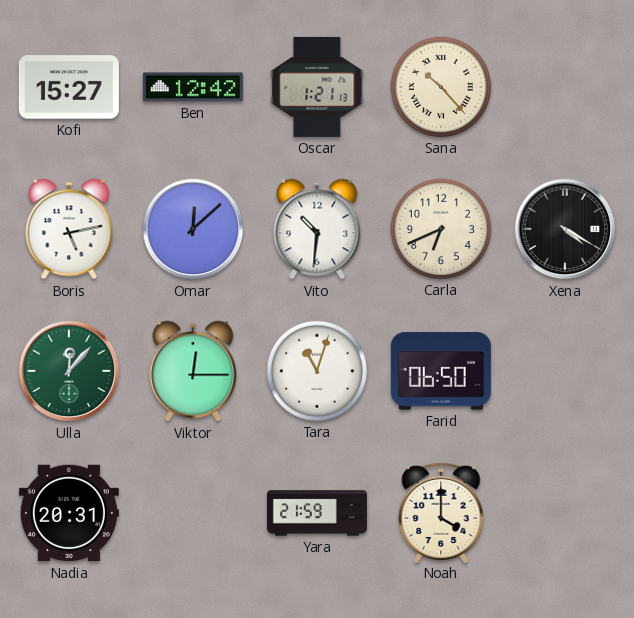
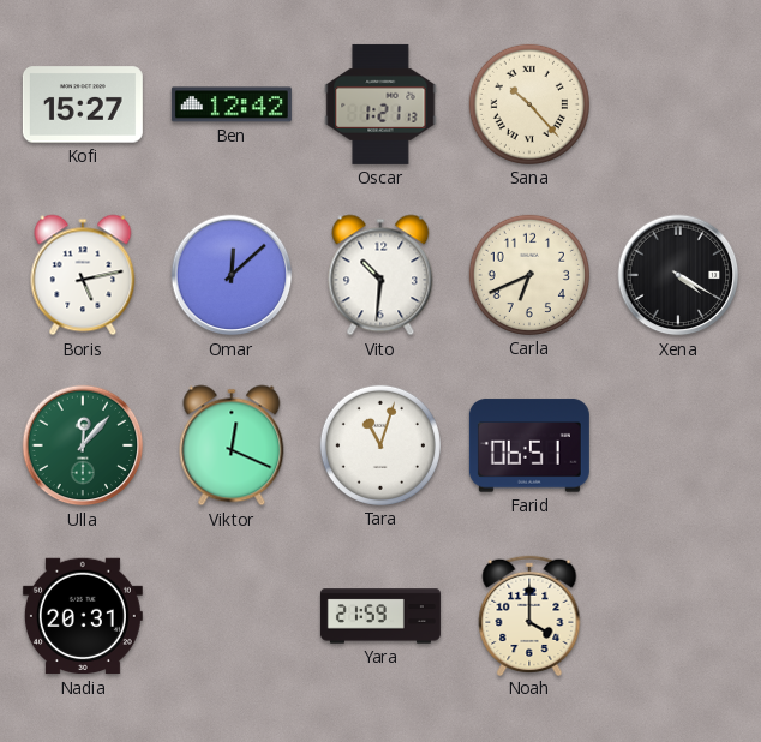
Viktor: 12:15 -> 12:19
Farid: 06:50 -> 06:51
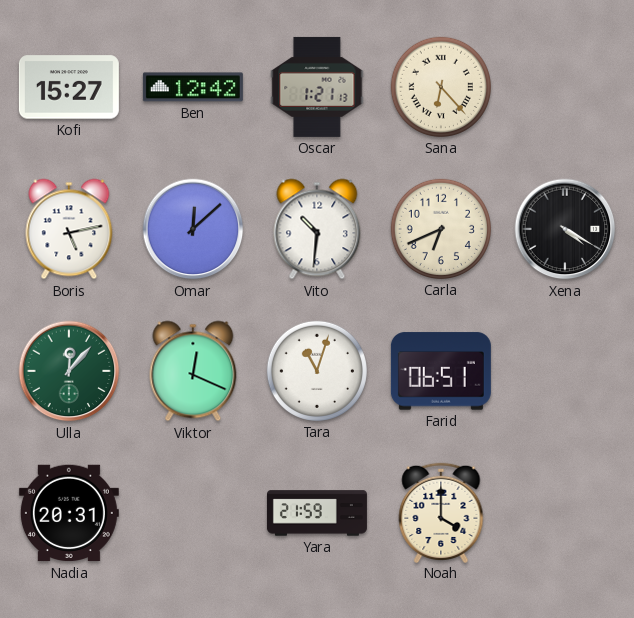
Sana: 10:23 -> 6:23
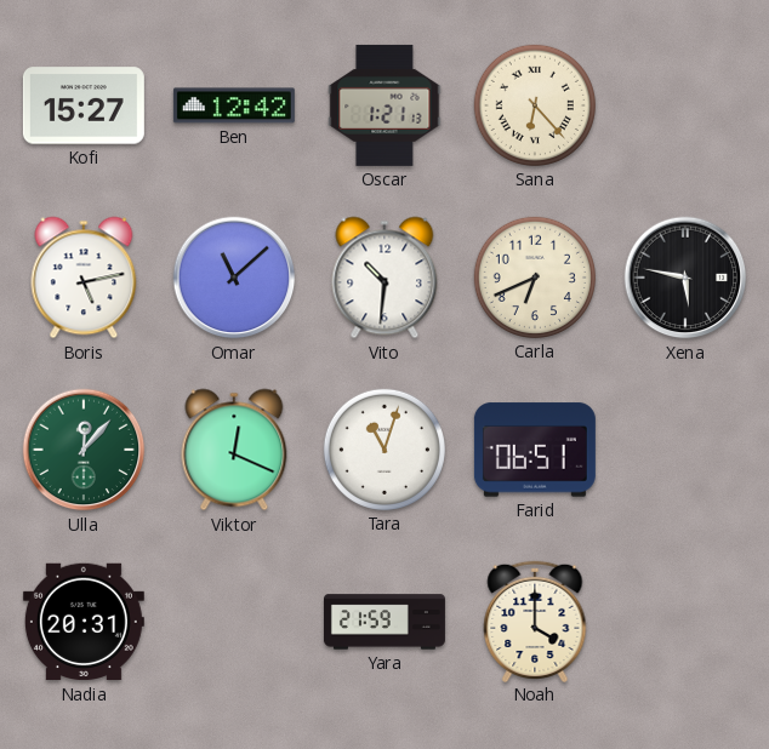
Omar: 12:08 -> 11:08
Xena: 4:20 -> 5:47
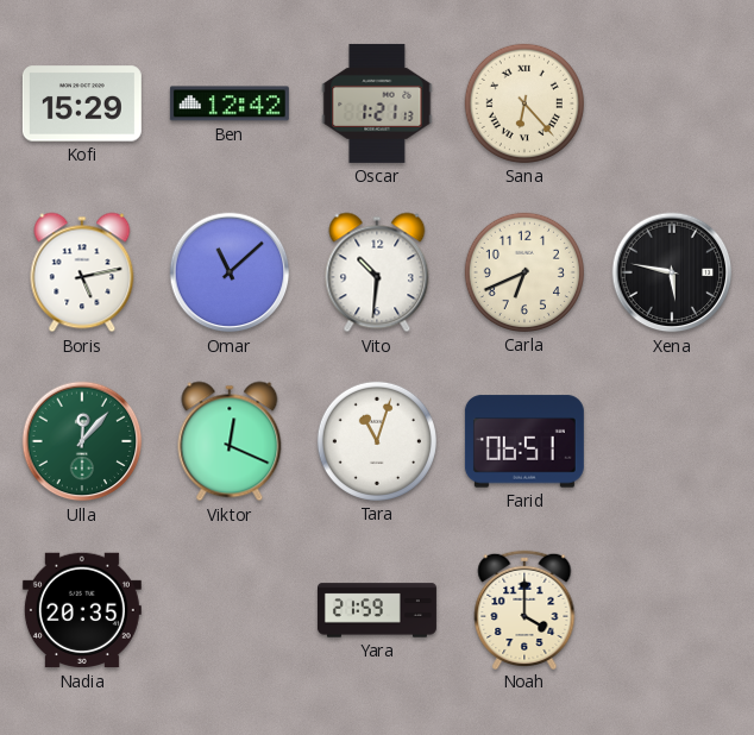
Kofi: 15:27 -> 15:29
Nadia: 20:31 -> 20:35
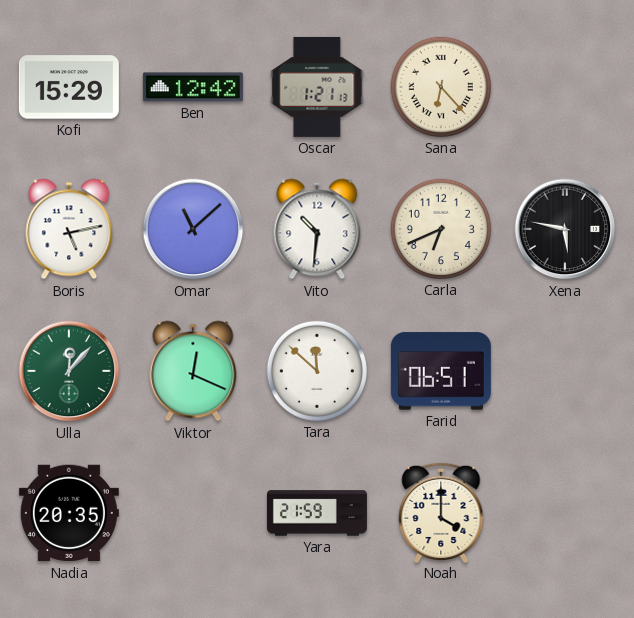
Tara: 11:03 -> 11:52
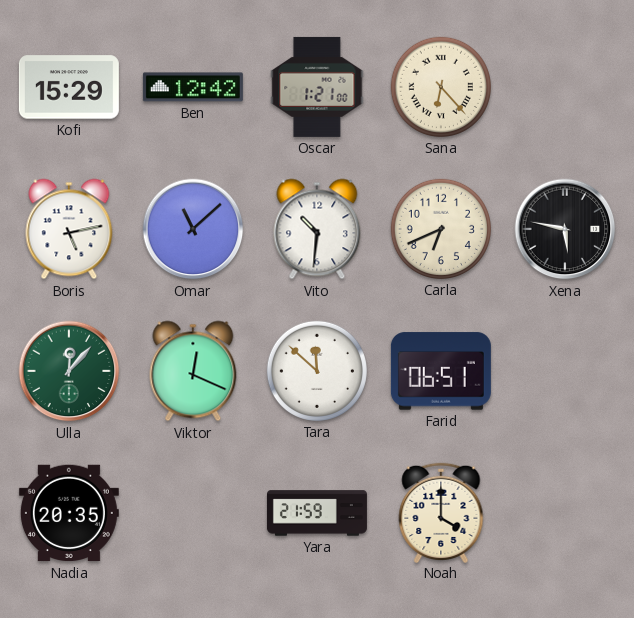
Oscar: 1:21:13 -> 1:21:00
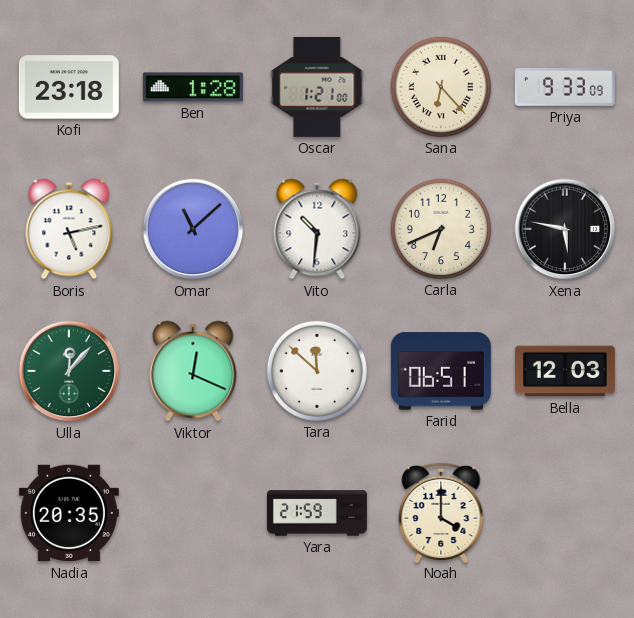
Kofi: 15:29 -> 23:18
Ben: 12:42 -> 1:28
Priya: none -> 9:33
Bella: none -> 12:03
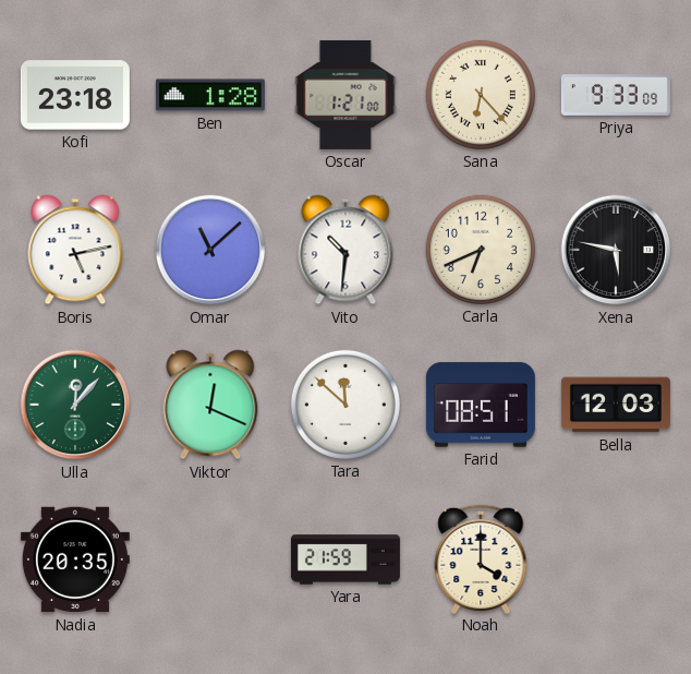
Farid: 06:51 -> 08:51
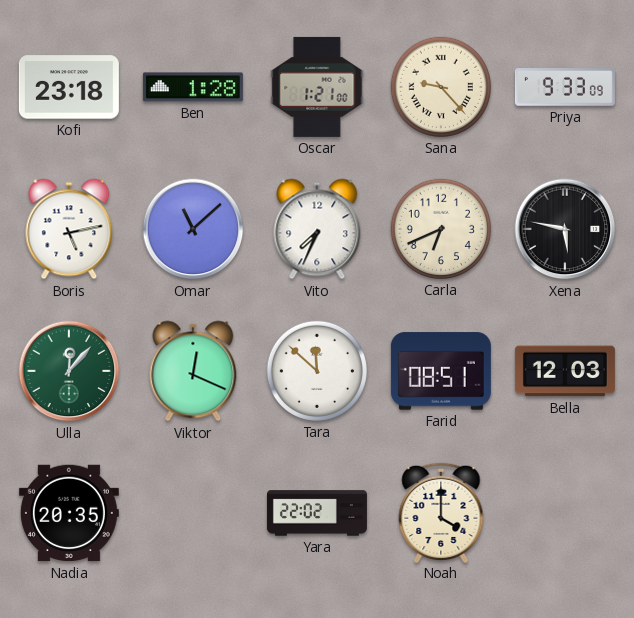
Sana: 6:23 -> 9:23
Vito: 10:31 -> 7:34
Yara: 21:59 -> 22:02
